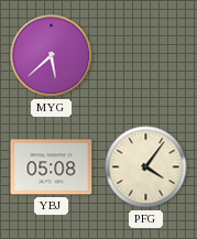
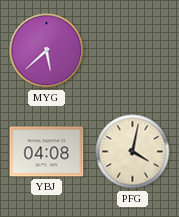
YBJ: 05:08 -> 04:08
PFG: 4:06 -> 4:02
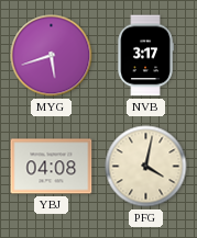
MYG: 5:38 -> 5:42
NVB: none -> 3:17
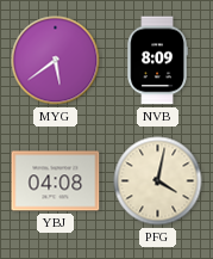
MYG: 5:42 -> 5:39
NVB: 3:17 -> 8:09
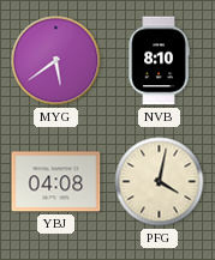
NVB: 8:09 -> 8:10
